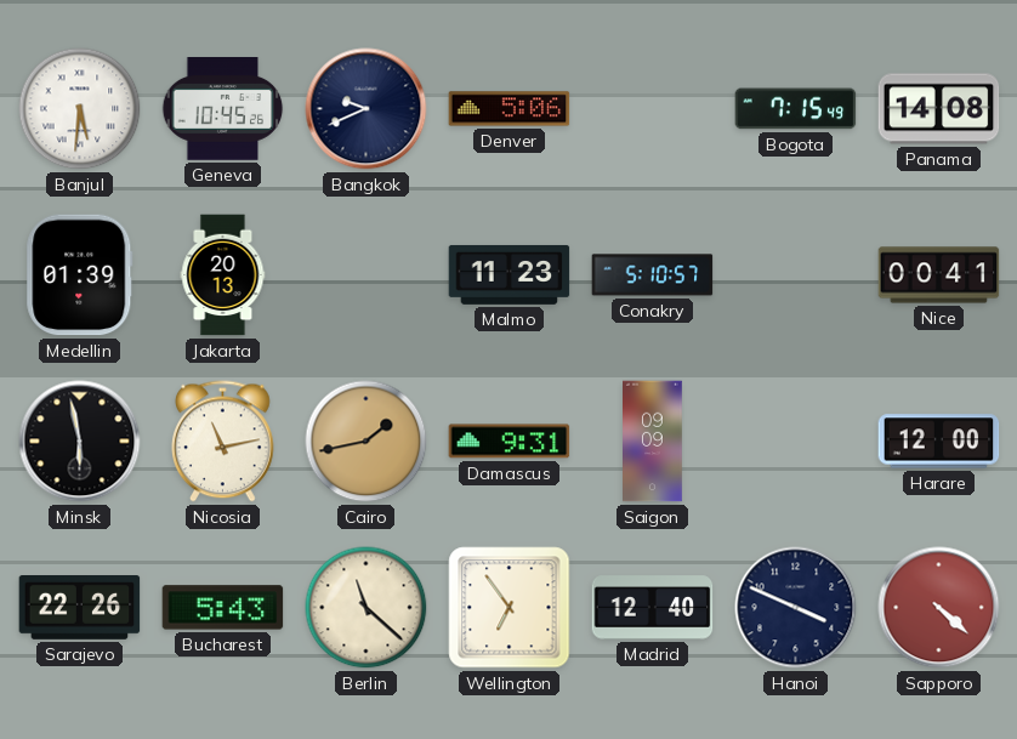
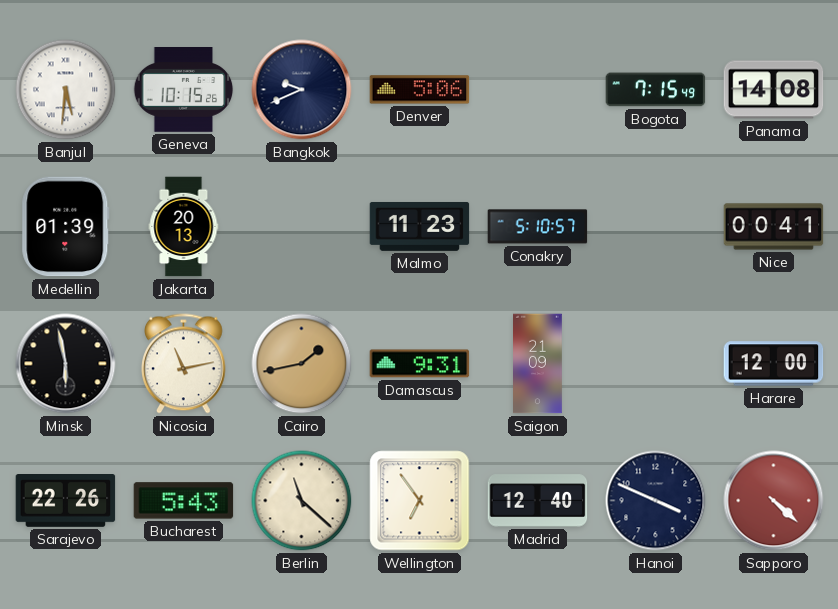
Geneva: 10:45 -> 10:15
Saigon: 09:09 -> 21:09
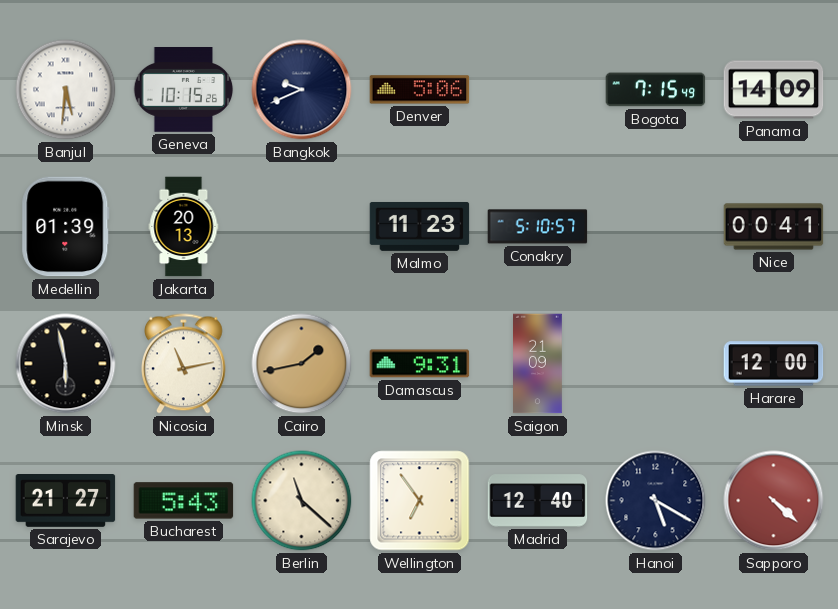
Panama: 14:08 -> 14:09
Sarajevo: 22:26 -> 21:27
Hanoi: 3:49 -> 5:20
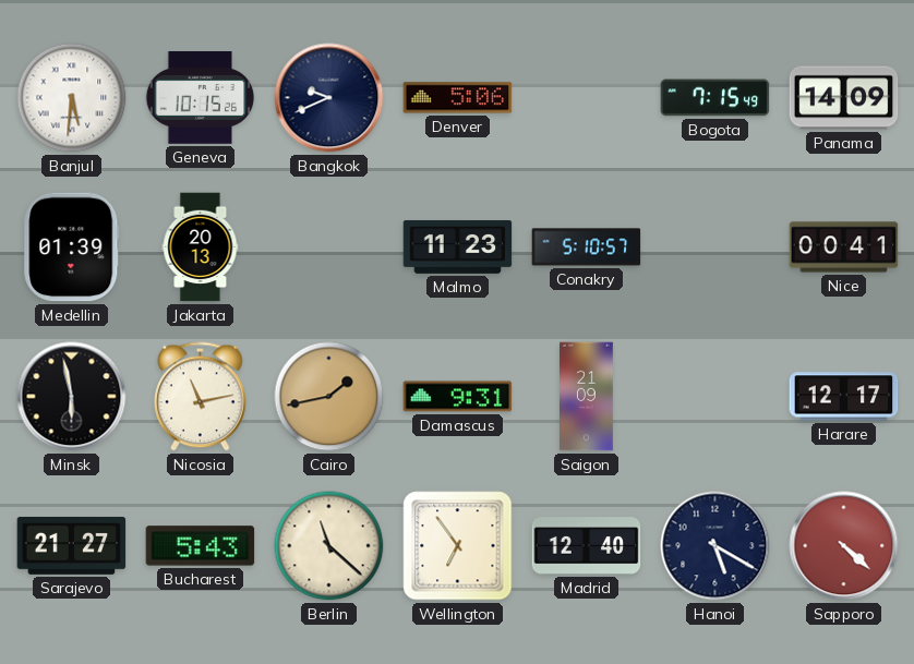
Harare: 12:00 -> 12:17
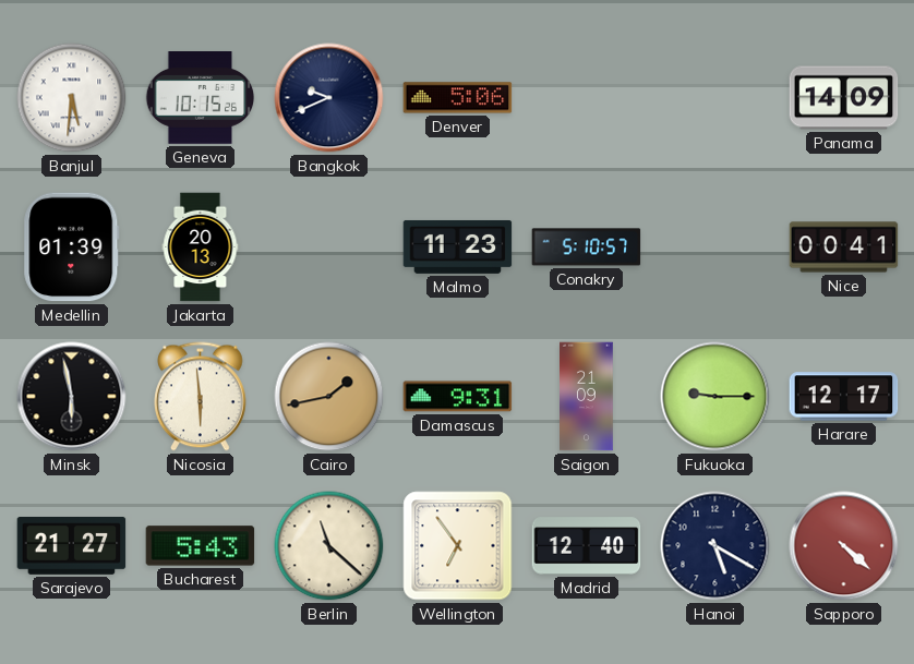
Bogota: 7:15 -> none
Nicosia: 11:13 -> 5:59
Fukuoka: none -> 9:15
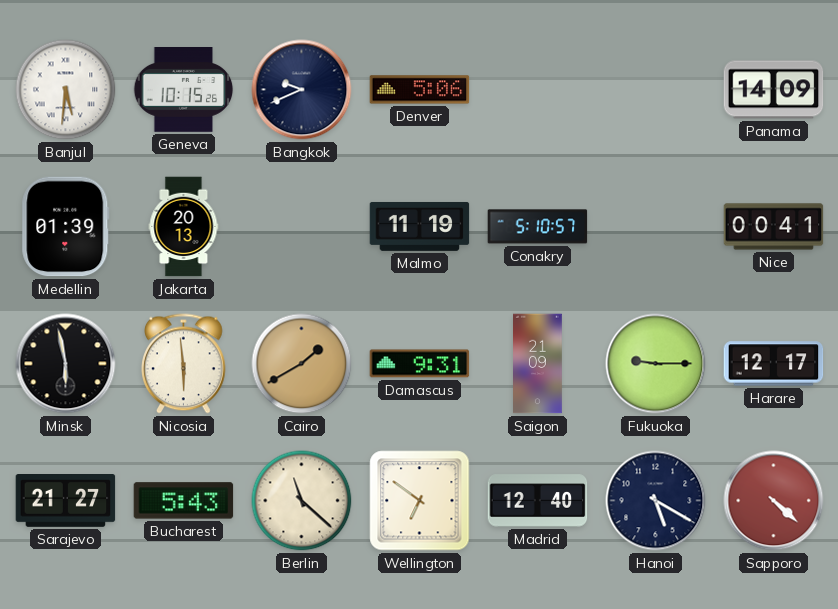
Malmo: 11:23 -> 11:19
Cairo: 1:43 -> 1:40
Wellington: 6:54 -> 6:51
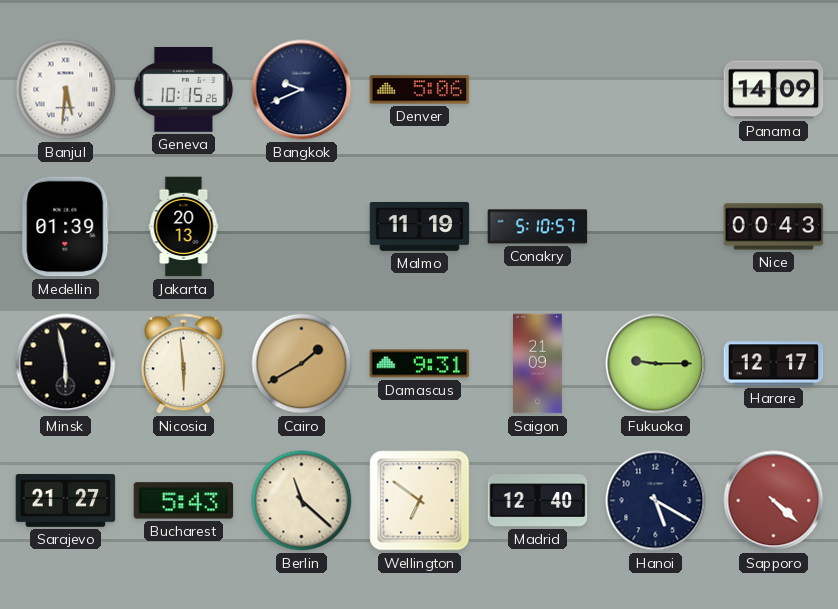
Nice: 00:41 -> 00:43
